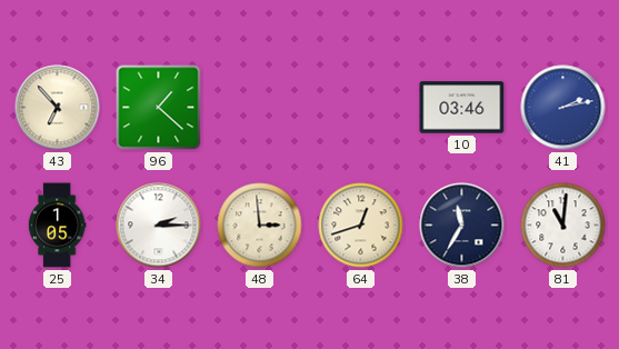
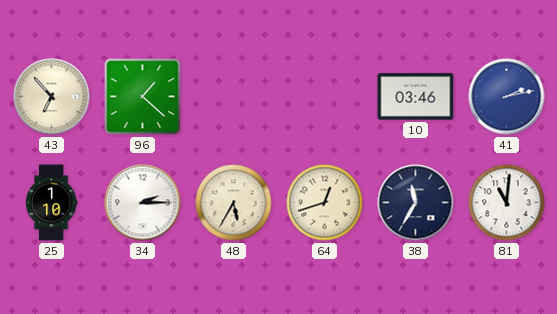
25: 1:05 -> 1:10
48: 2:59 -> 5:35
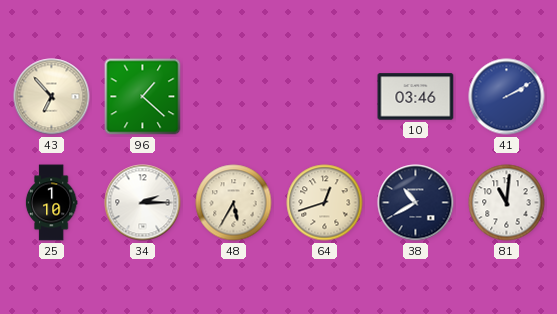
41: 2:13 -> 2:10
38: 11:35 -> 10:40
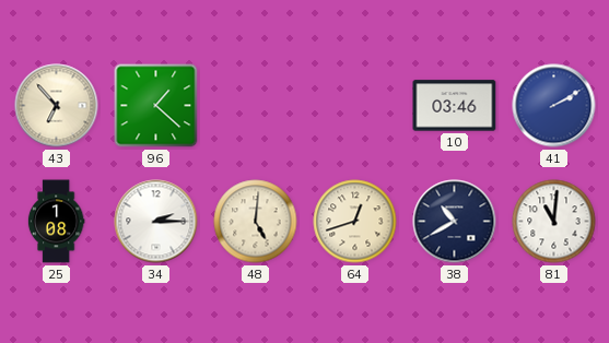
25: 1:10 -> 1:08
48: 5:35 -> 5:01
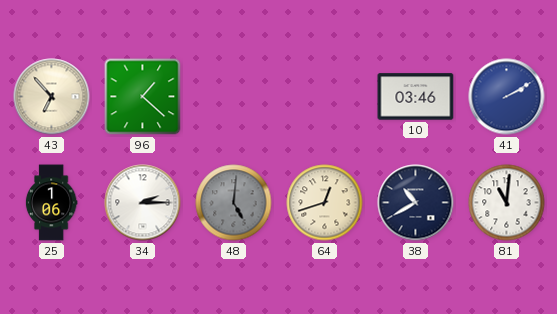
25: 1:08 -> 1:06
48 dial: cream -> grey
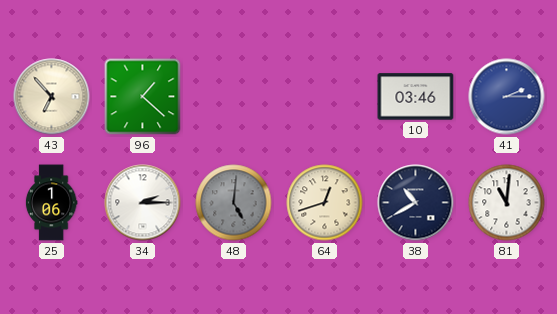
41: 2:10 -> 2:15
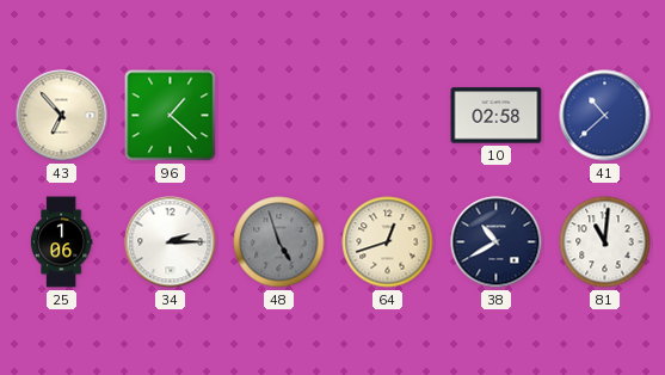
10: 03:46 -> 02:58
41: 2:15 -> 10:38
48: 5:01 -> 4:57
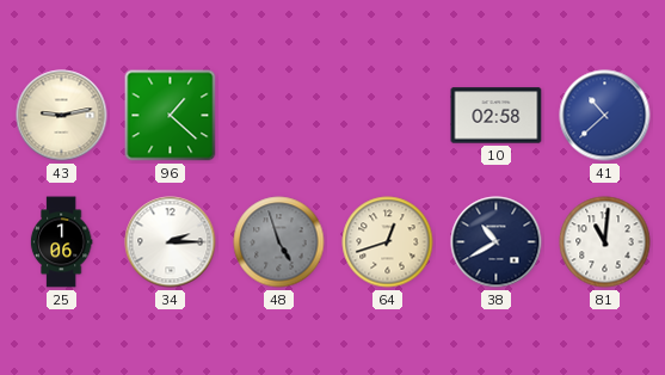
43: 6:53 -> 9:13
